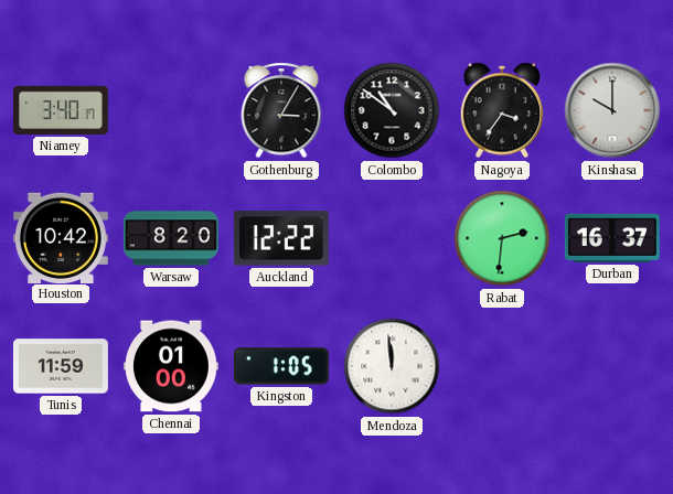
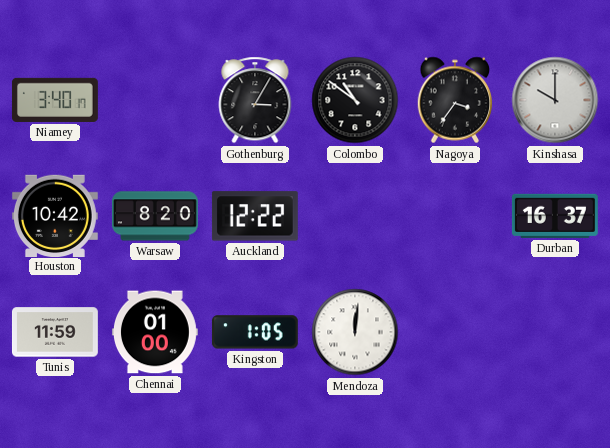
Rabat: 2:31 -> none
Mendoza: 11:59 -> 12:01
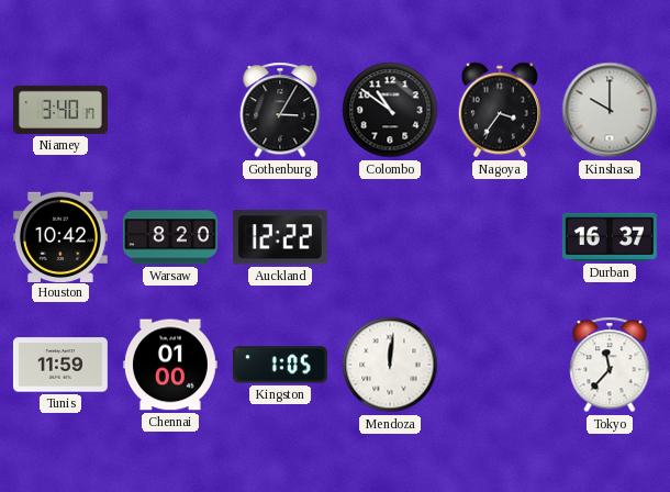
Tokyo: none -> 11:37
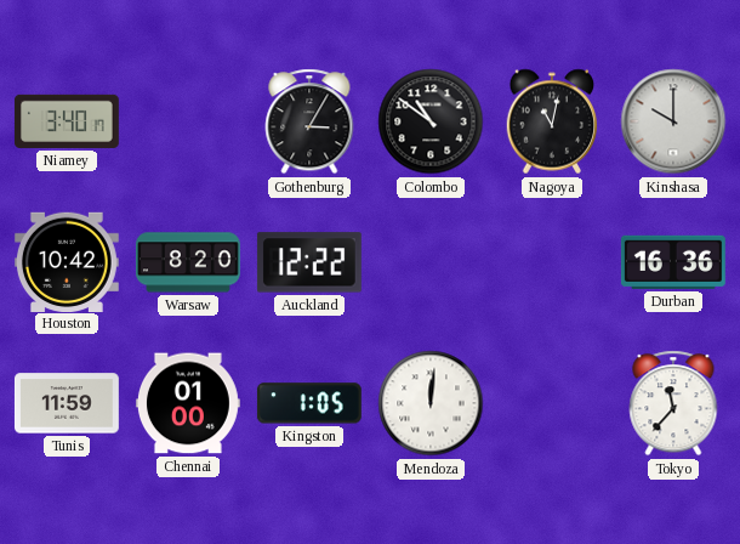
Nagoya: 3:36 -> 11:02
Durban: 16:37 -> 16:36
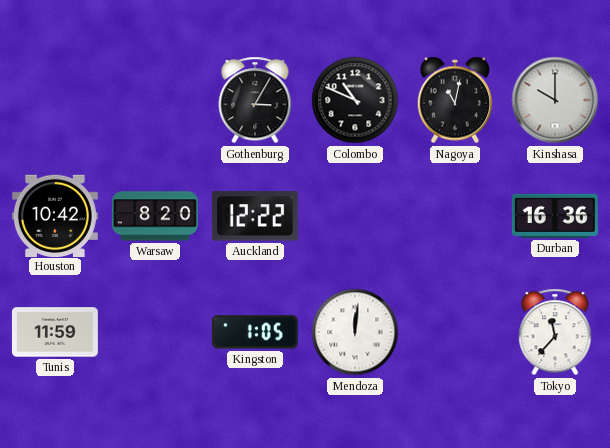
Niamey: 3:40 -> none
Colombo: 10:51 -> 10:49
Chennai: 01:00 -> none
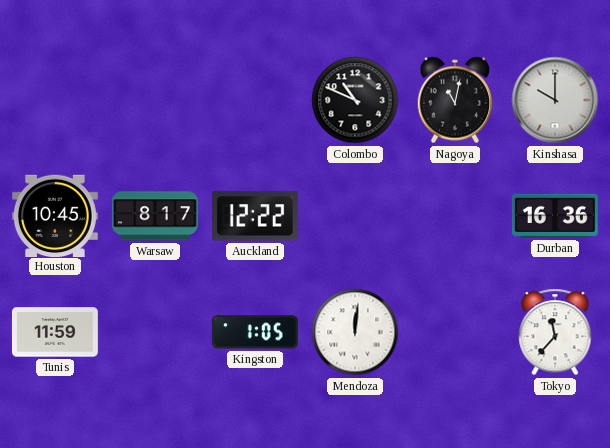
Gothenburg: 3:05 -> none
Houston: 10:42 -> 10:45
Warsaw: 8:20 -> 8:17
